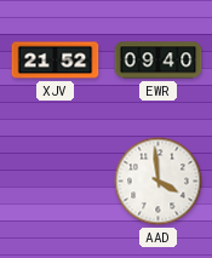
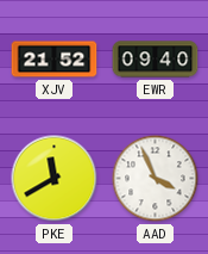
PKE: none -> 11:40
AAD: 3:59 -> 3:56
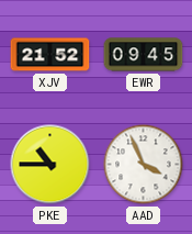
EWR: 09:40 -> 09:45
PKE: 11:40 -> 10:45
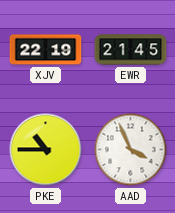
XJV: 21:52 -> 22:19
EWR: 09:45 -> 21:45
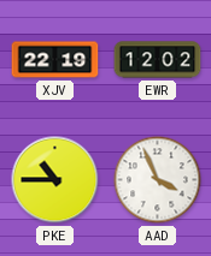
EWR: 21:45 -> 12:02
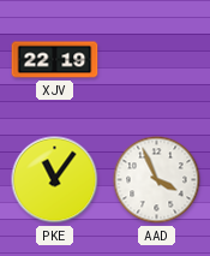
EWR: 12:02 -> none
PKE: 10:45 -> 11:06
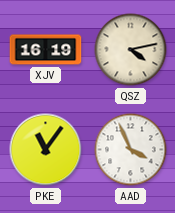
XJV: 22:19 -> 16:19
QSZ: none -> 4:13
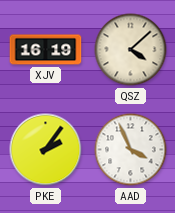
QSZ: 4:13 -> 4:08
PKE: 11:06 -> 2:06
